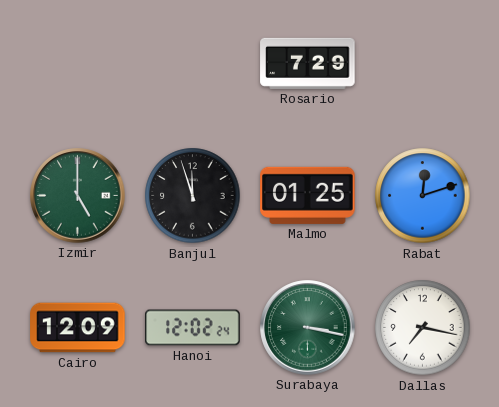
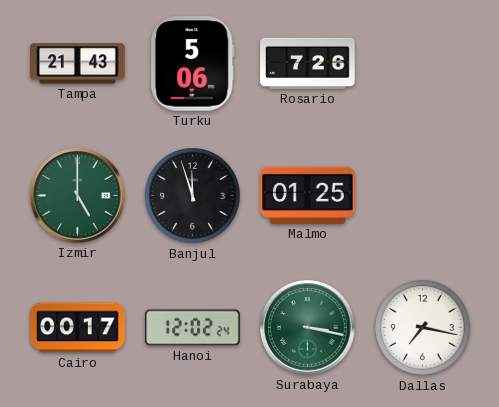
Tampa: none -> 21:43
Turku: none -> 5:06
Rosario: 7:29 -> 7:26
Rabat: 12:12 -> none
Cairo: 12:09 -> 00:17
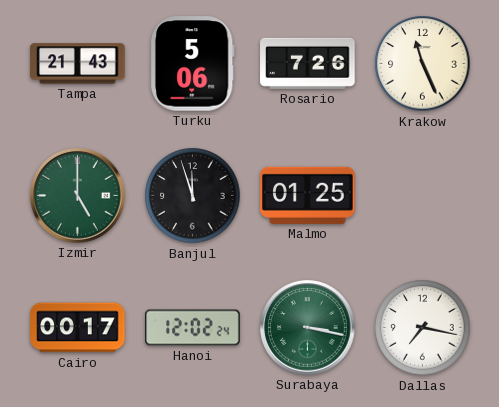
Krakow: none -> 11:26
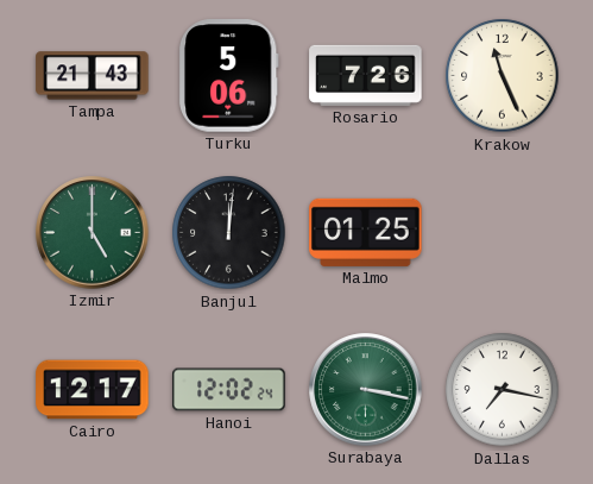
Banjul: 11:57 -> 12:01
Cairo: 00:17 -> 12:17
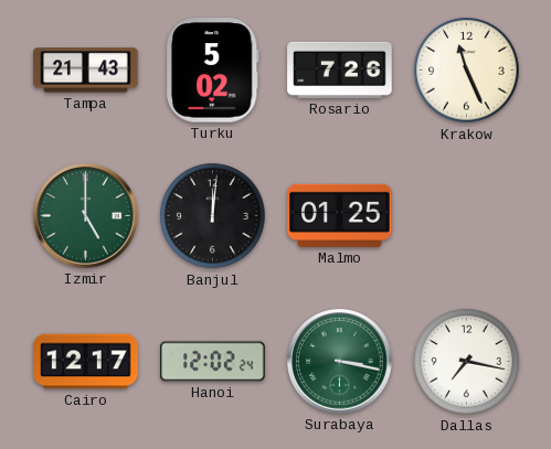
Turku: 5:06 -> 5:02
